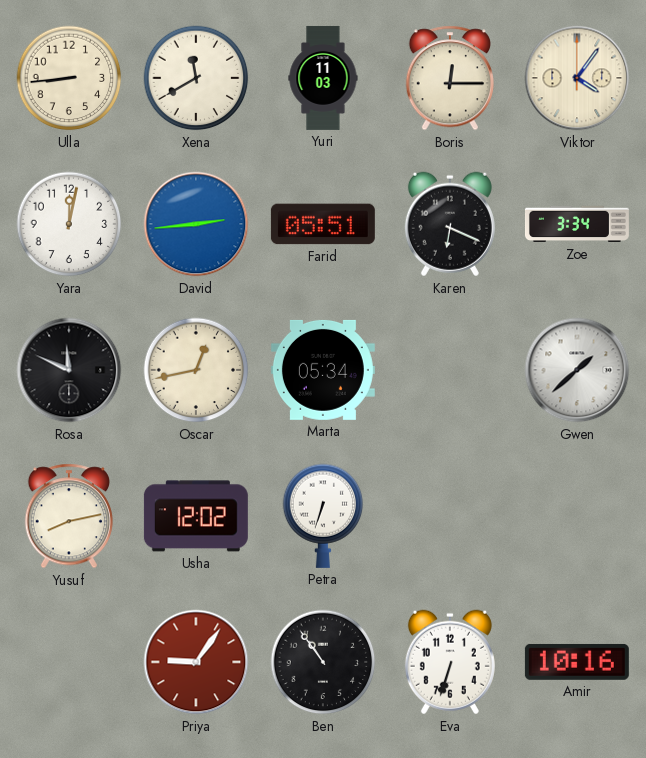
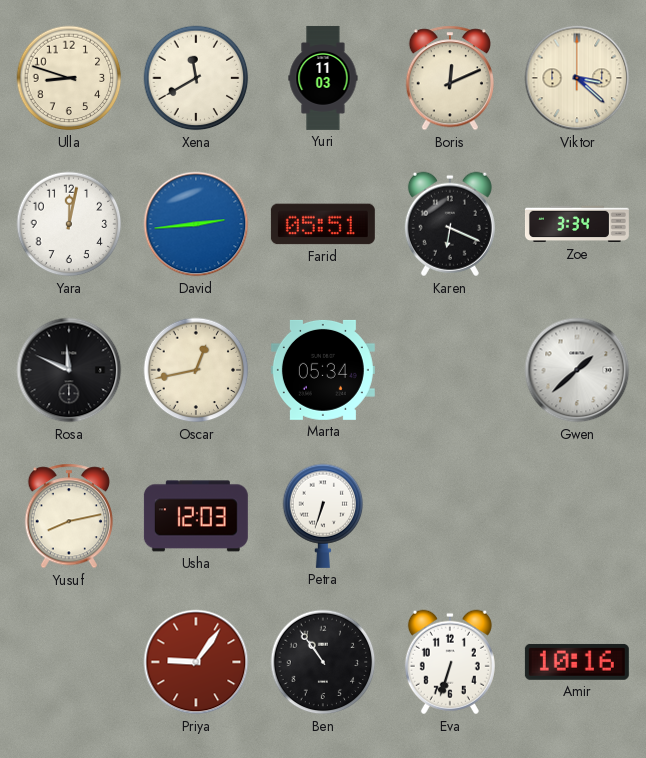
Ulla: 8:44 -> 8:48
Boris: 12:15 -> 12:11
Viktor: 4:06 -> 3:22
Usha: 12:02 -> 12:03
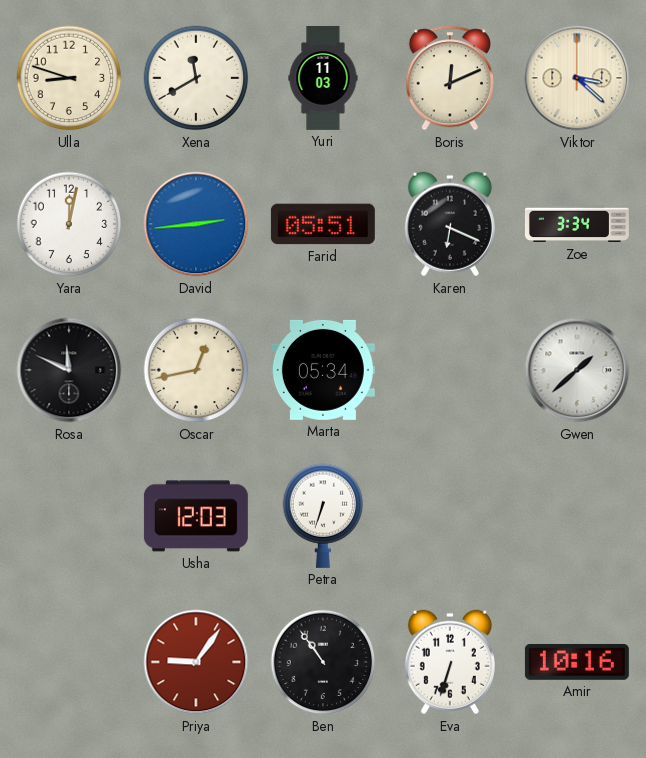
Yusuf: 8:13 -> none
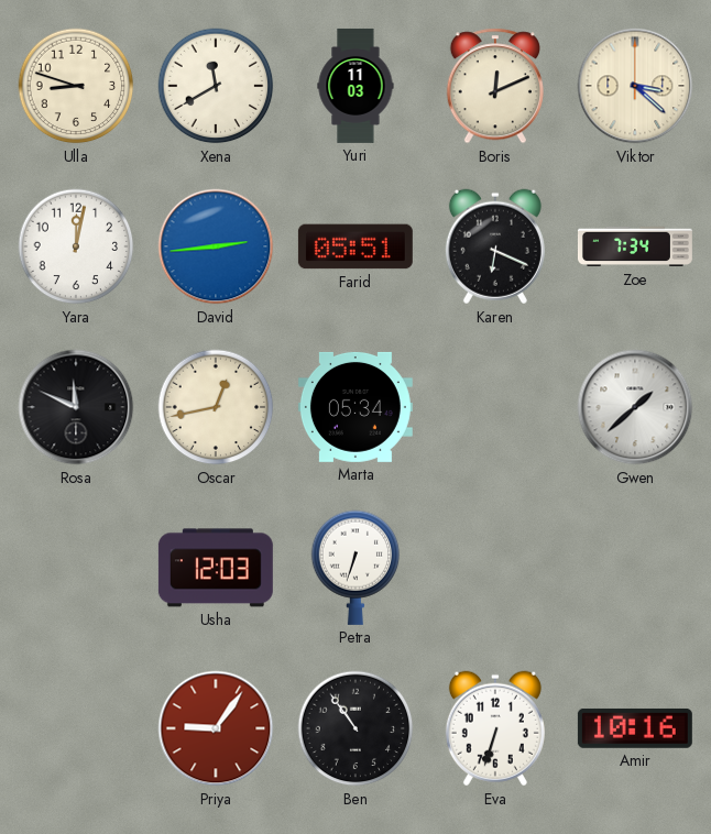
Zoe: 3:34 -> 7:34
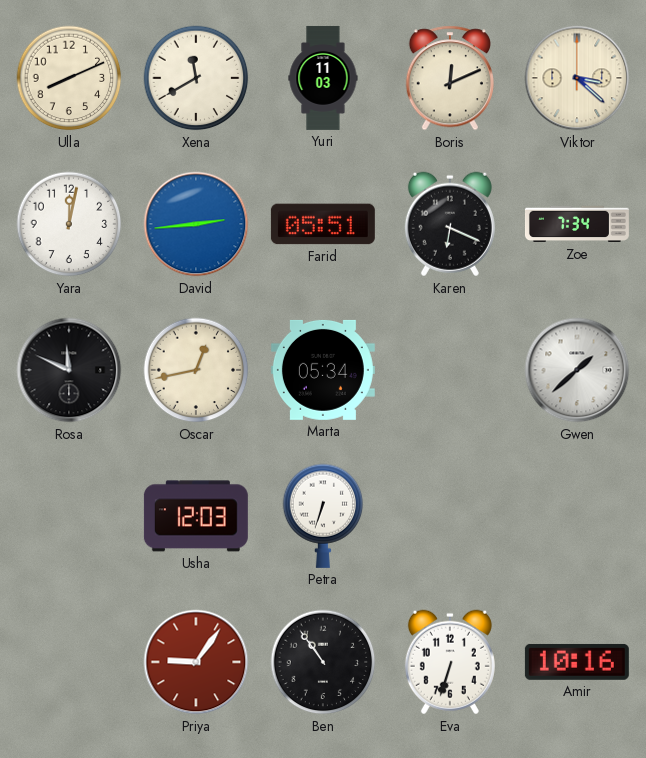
Ulla: 8:48 -> 8:11
